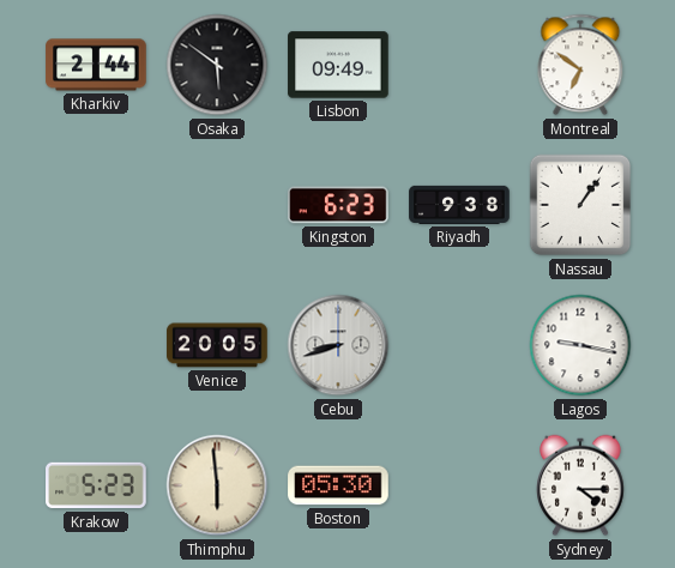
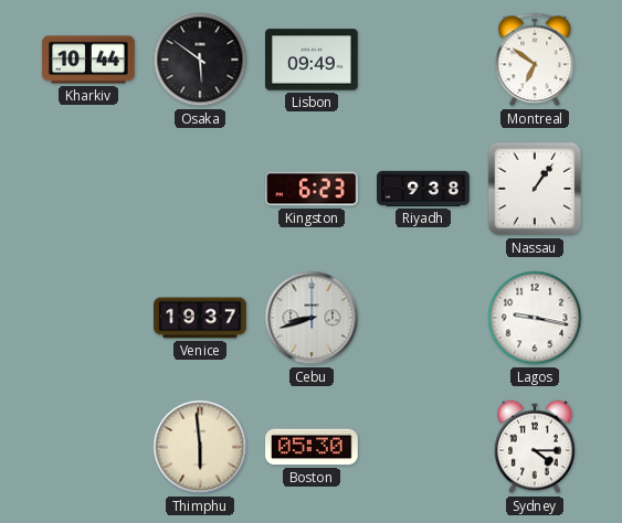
Kharkiv: 2:44 -> 10:44
Venice: 20:05 -> 19:37
Krakow: 5:23 -> none
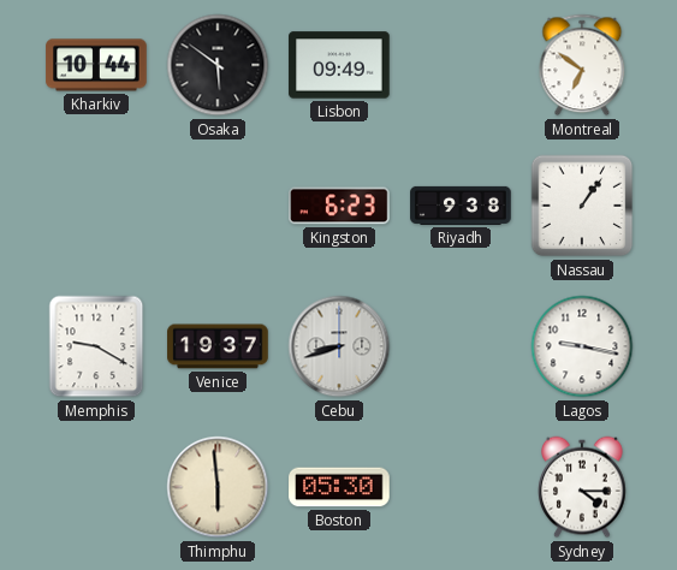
Memphis: none -> 9:20
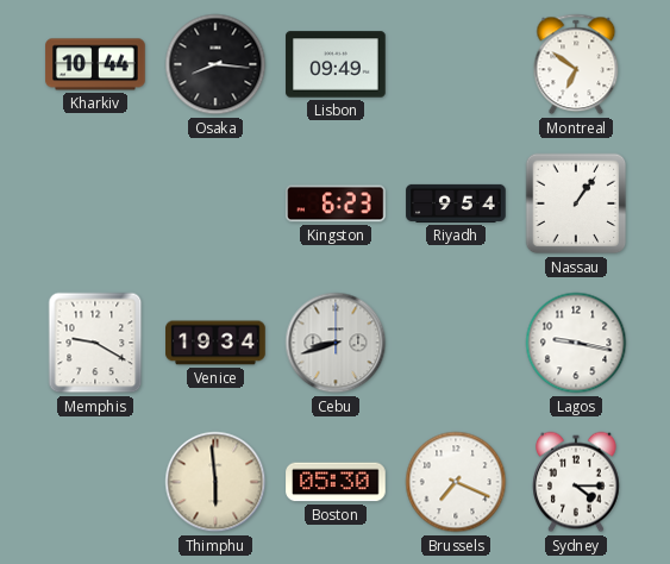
Osaka: 5:51 -> 8:16
Riyadh: 9:38 -> 9:54
Venice: 19:37 -> 19:34
Brussels: none -> 7:19
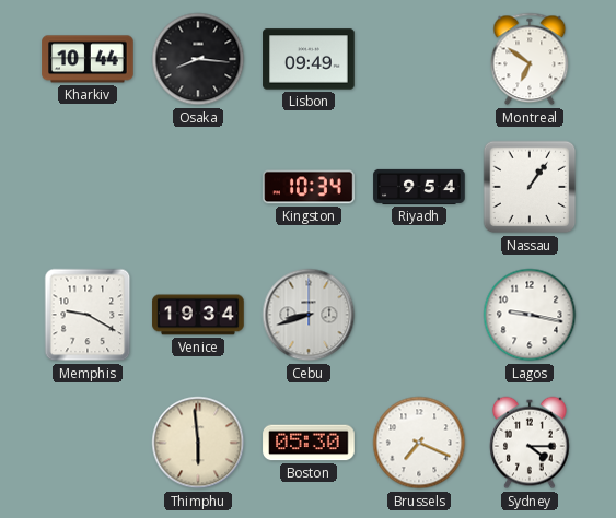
Kingston: 6:23 -> 10:34
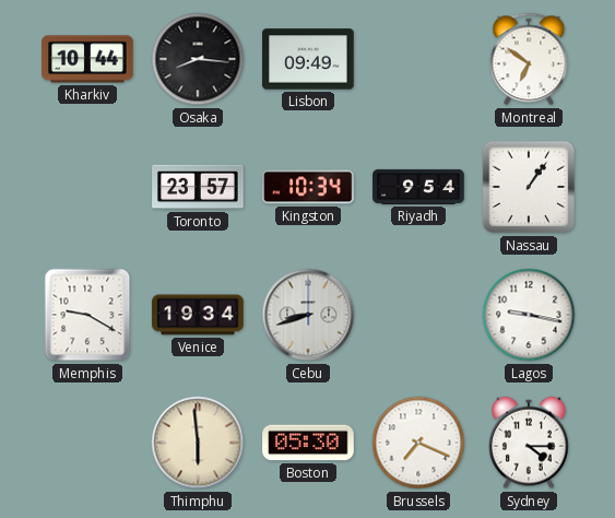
Toronto: none -> 23:57
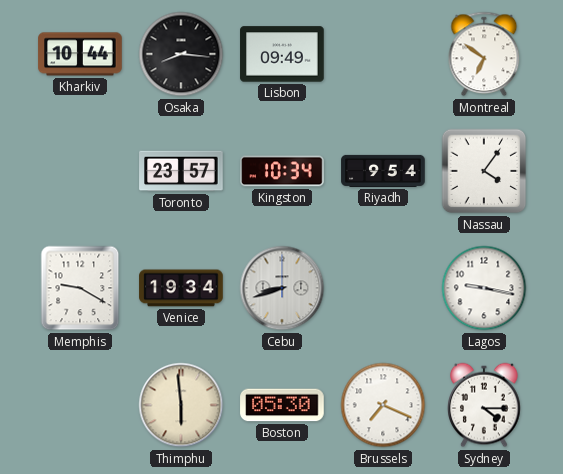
Nassau: 1:06 -> 4:06
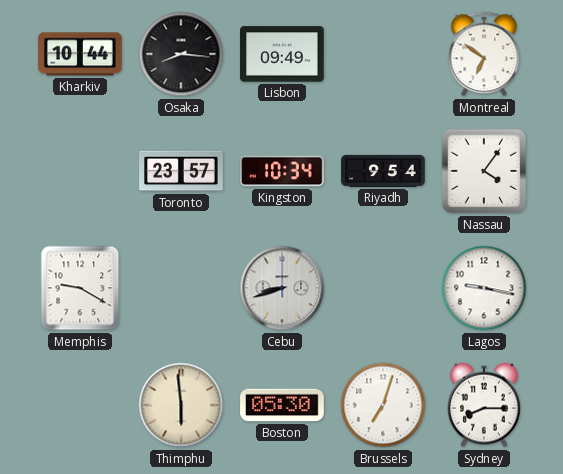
Venice: 19:34 -> none
Brussels: 7:19 -> 7:03
Sydney: 4:15 -> 8:15
